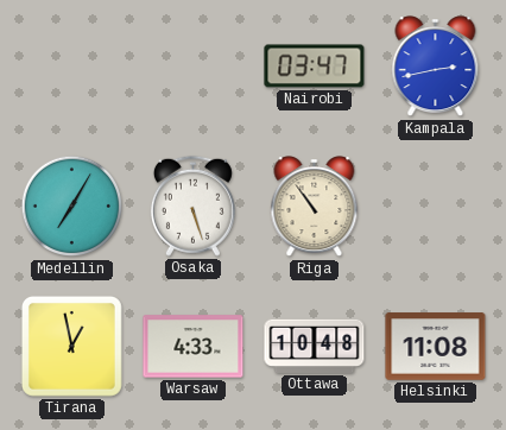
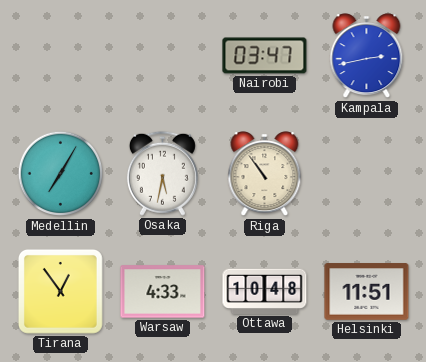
Osaka: 5:27 -> 5:32
Tirana: 12:58 -> 12:54
Helsinki: 11:08 -> 11:51
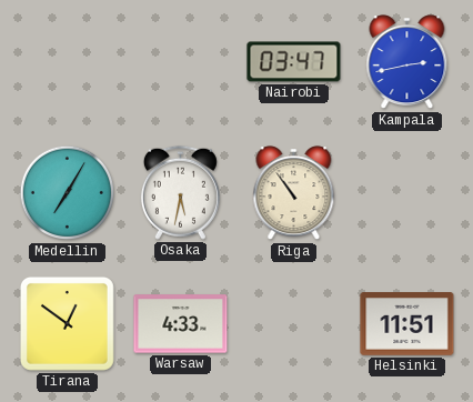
Tirana: 12:54 -> 12:51
Ottawa: 10:48 -> none
